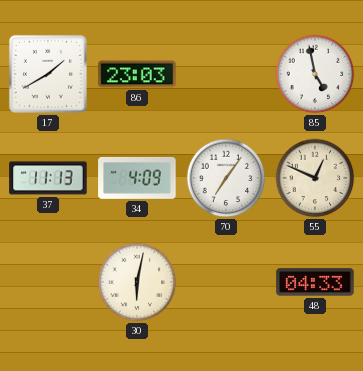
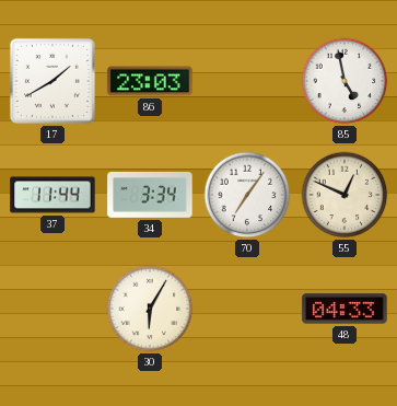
37: 11:13 -> 11:44
34: 4:09 -> 3:34
30: 6:02 -> 6:05
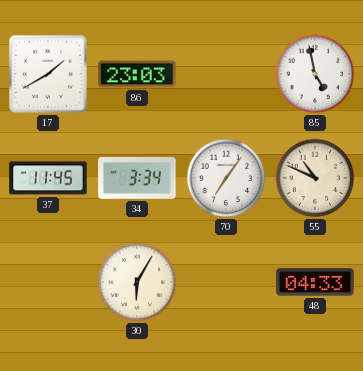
37: 11:44 -> 11:45
55: 12:49 -> 10:49
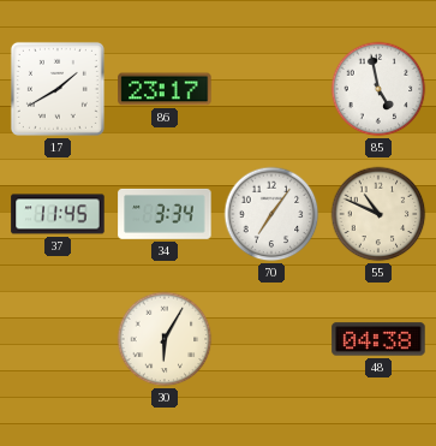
86: 23:03 -> 23:17
48: 04:33 -> 04:38
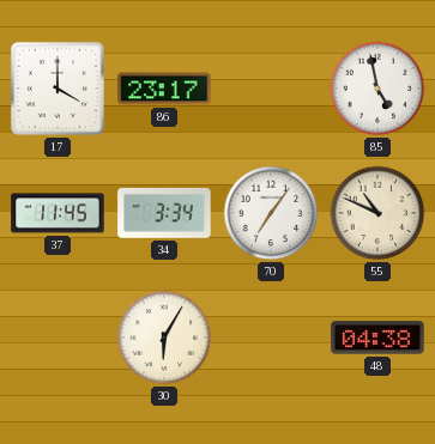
17: 1:40 -> 4:00
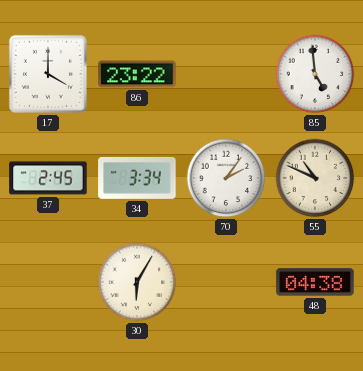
86: 23:17 -> 23:22
85: 4:58 -> 4:59
37: 11:45 -> 2:45
70: 7:06 -> 2:06
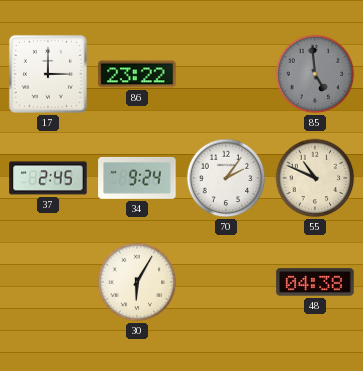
17: 4:00 -> 3:00
85 dial: white -> grey
34: 3:34 -> 9:24
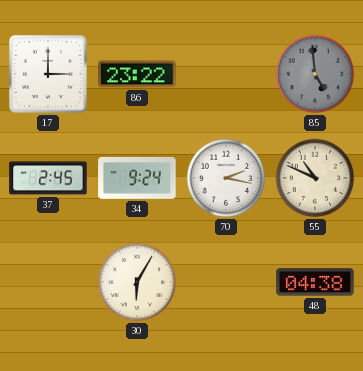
70: 2:06 -> 2:17
